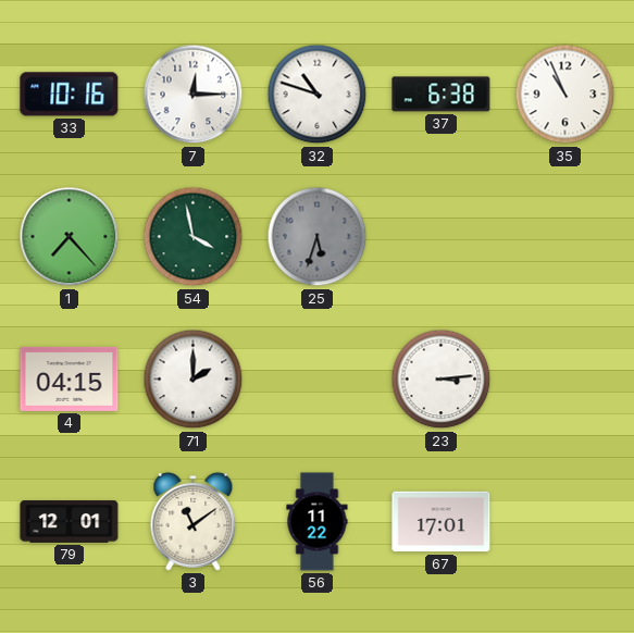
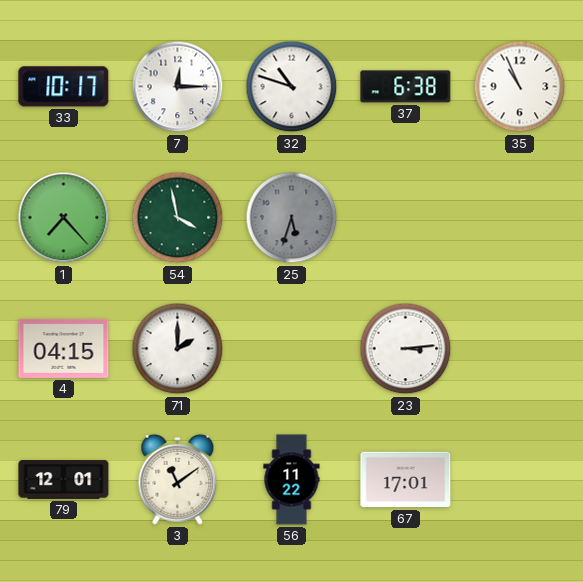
33: 10:16 -> 10:17
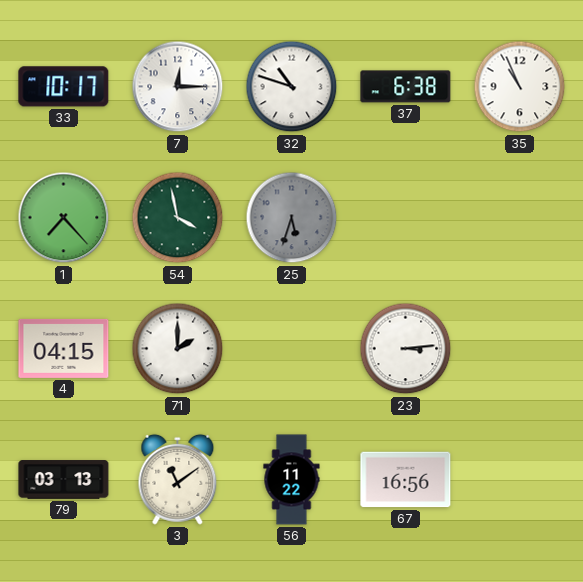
79: 12:01 -> 03:13
67: 17:01 -> 16:56
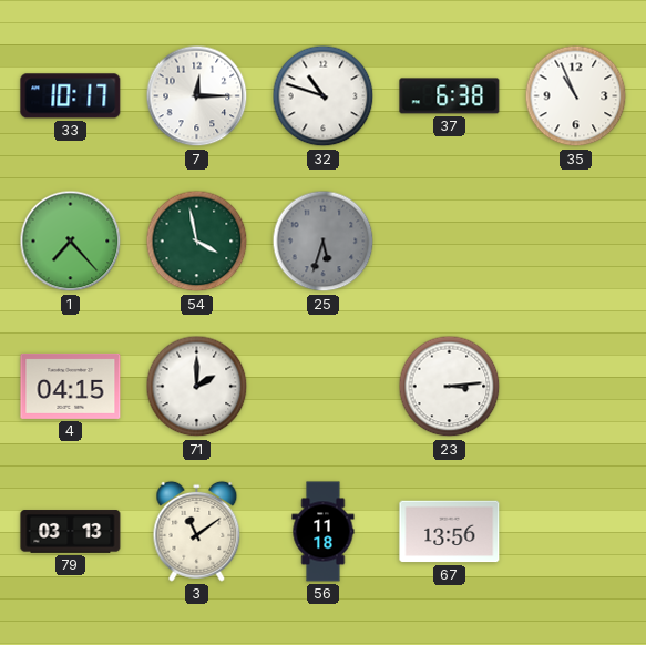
56: 11:22 -> 11:18
67: 16:56 -> 13:56
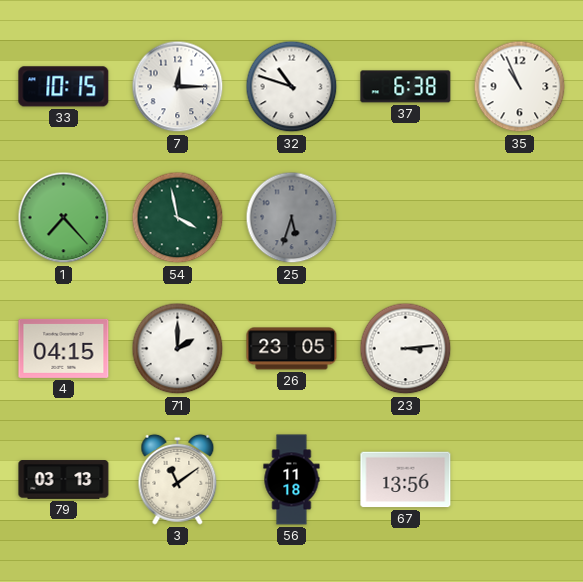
33: 10:17 -> 10:15
26: none -> 23:05
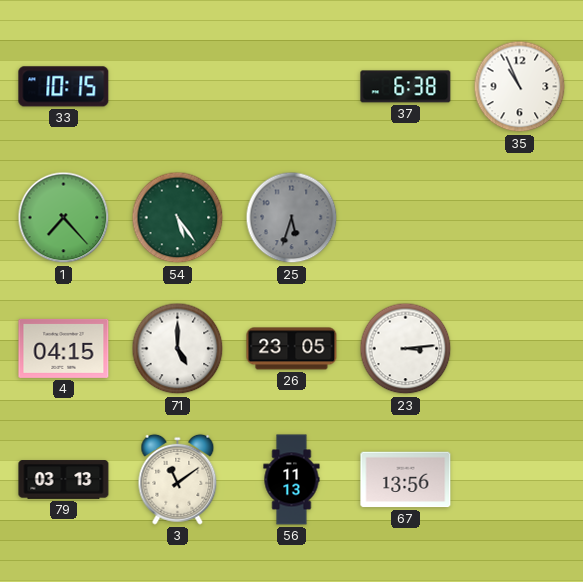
7: 12:15 -> none
32: 10:48 -> none
54: 3:58 -> 5:24
71: 2:00 -> 5:00
56: 11:18 -> 11:13
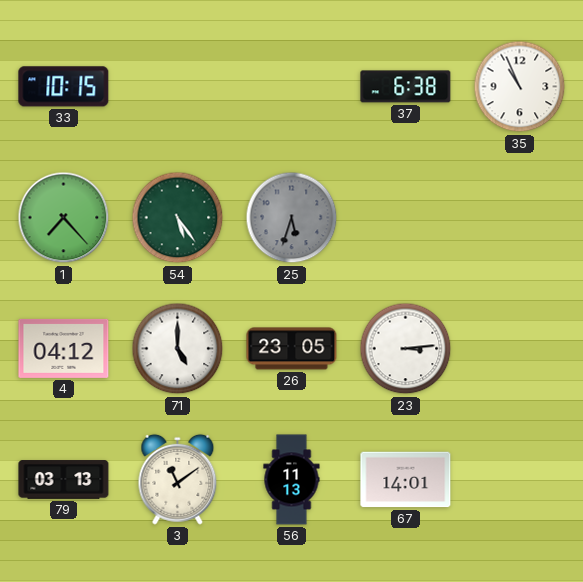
4: 04:15 -> 04:12
67: 13:56 -> 14:01
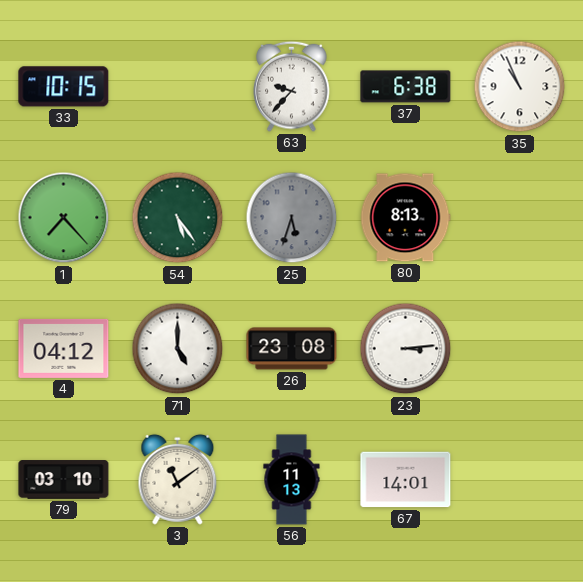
63: none -> 9:37
80: none -> 8:13
26: 23:05 -> 23:08
79: 03:13 -> 03:10
